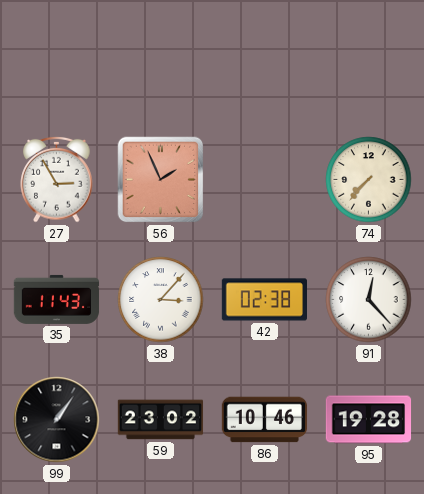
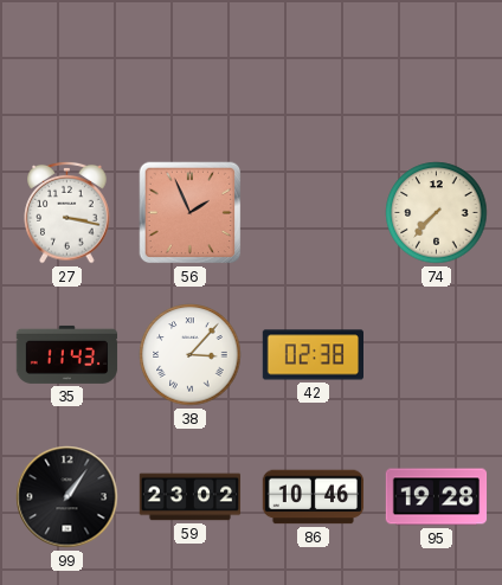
27: 2:55 -> 3:17
91: 12:23 -> none
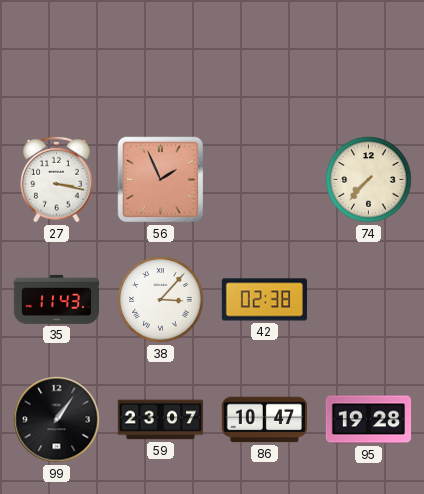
59: 23:02 -> 23:07
86: 10:46 -> 10:47
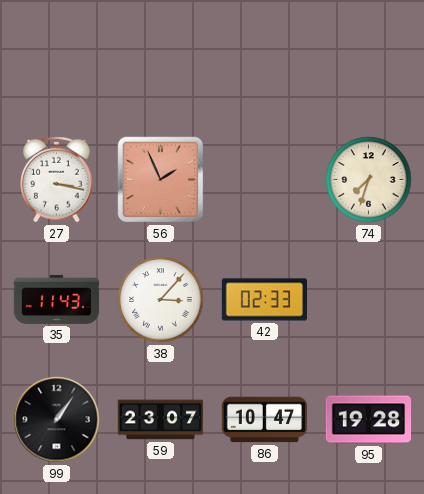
74: 7:37 -> 7:33
42: 02:38 -> 02:33
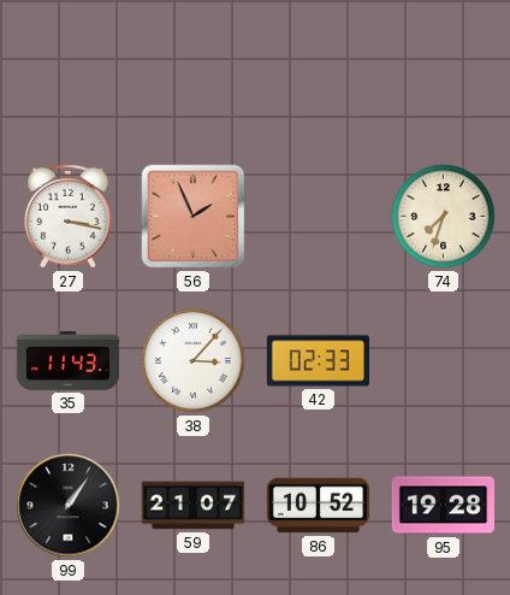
59: 23:07 -> 21:07
86: 10:47 -> 10:52
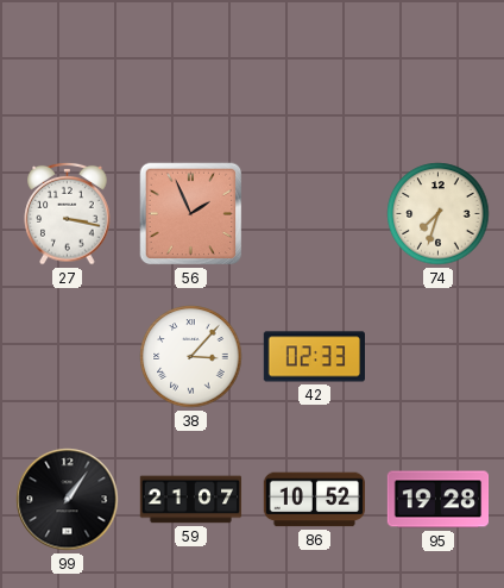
35: 11:43 -> none
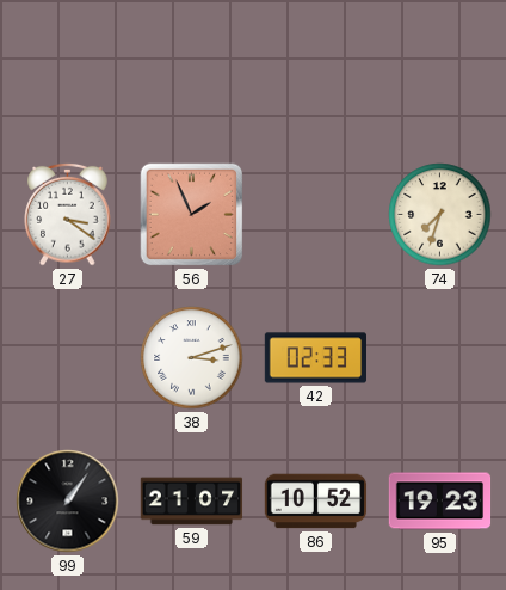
27: 3:17 -> 3:21
38: 3:07 -> 3:12
95: 19:28 -> 19:23
